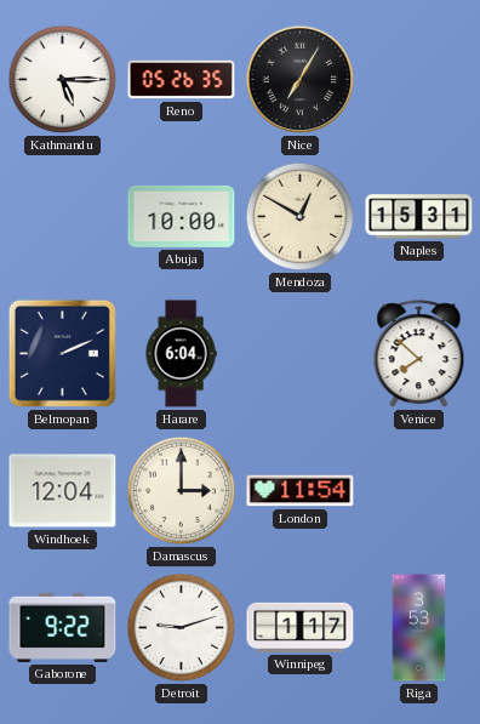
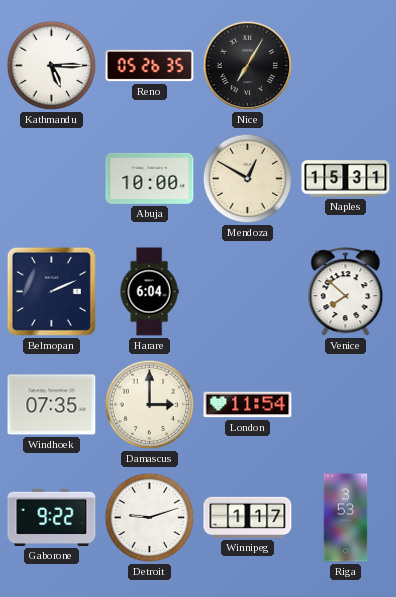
Windhoek: 12:04 -> 07:35
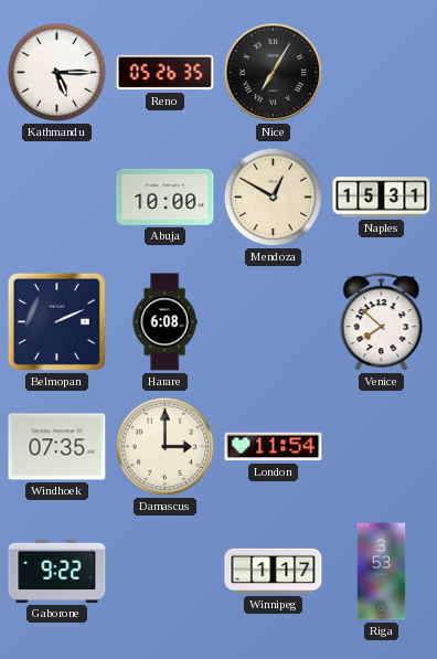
Harare: 6:04 -> 6:08
Detroit: 9:12 -> none
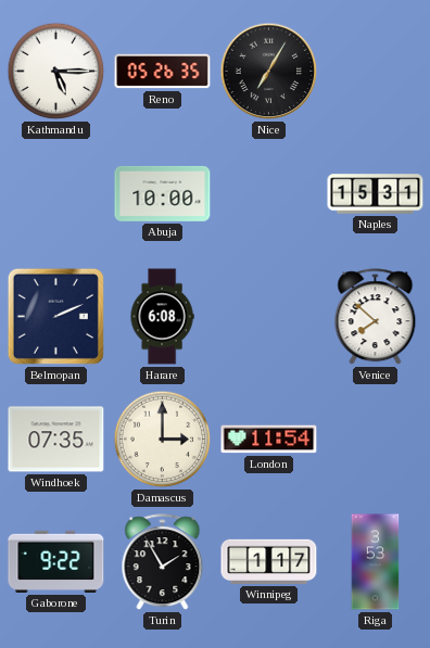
Mendoza: 12:50 -> none
Turin: none -> 1:55
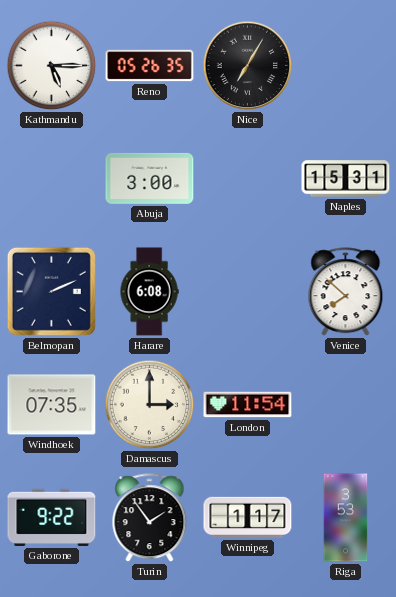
Abuja: 10:00 -> 3:00
Turin: 1:55 -> 1:54
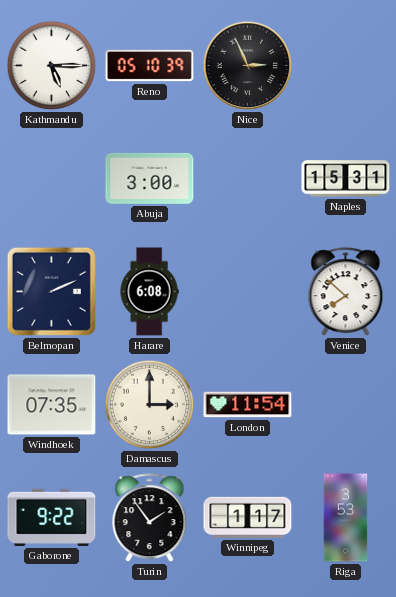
Reno: 05:26 -> 05:10
Nice: 7:05 -> 2:56
